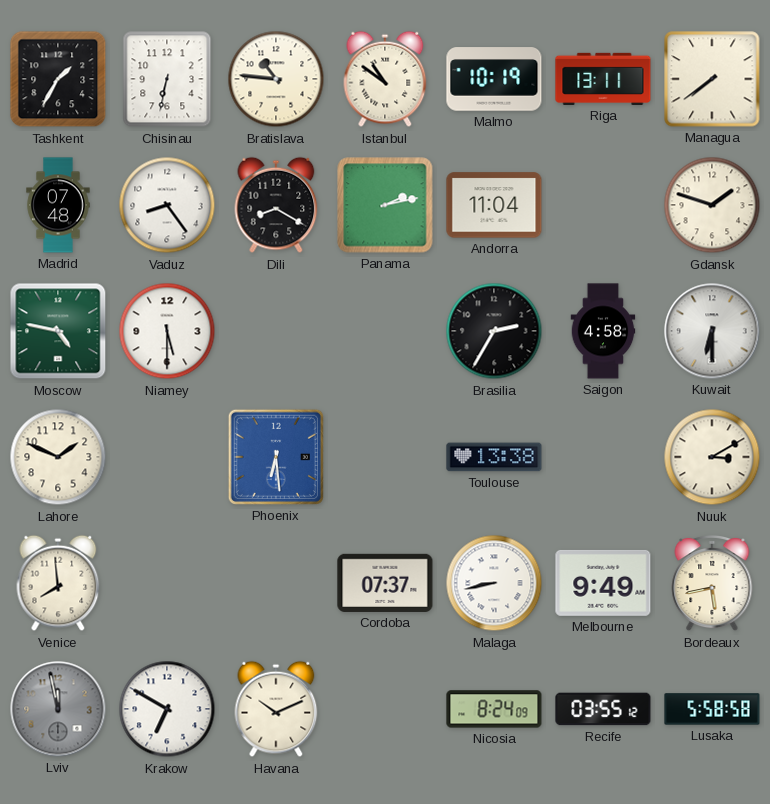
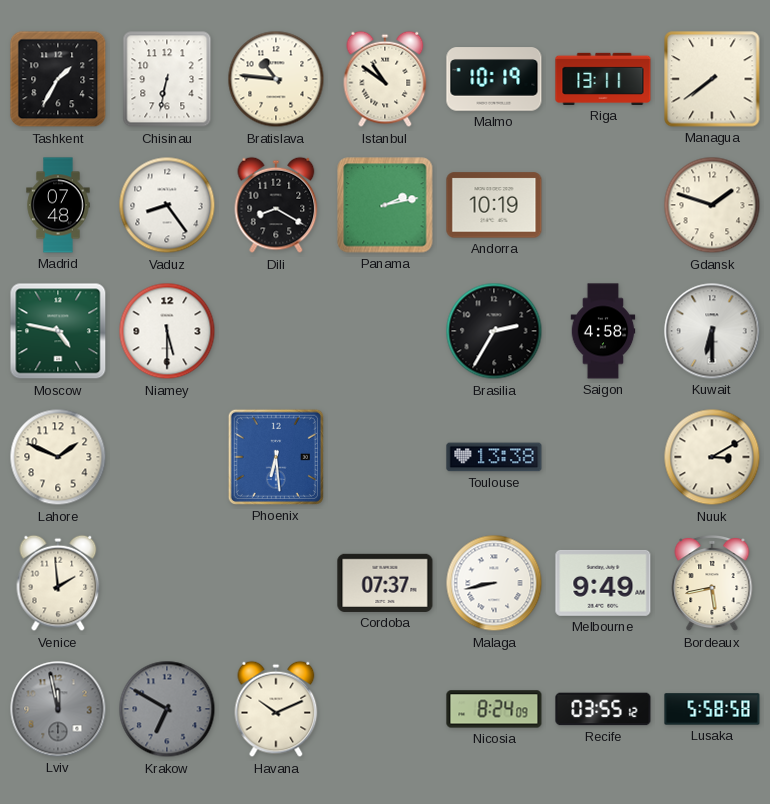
Andorra: 11:04 -> 10:19
Venice: 7:59 -> 1:59
Krakow dial: white -> grey
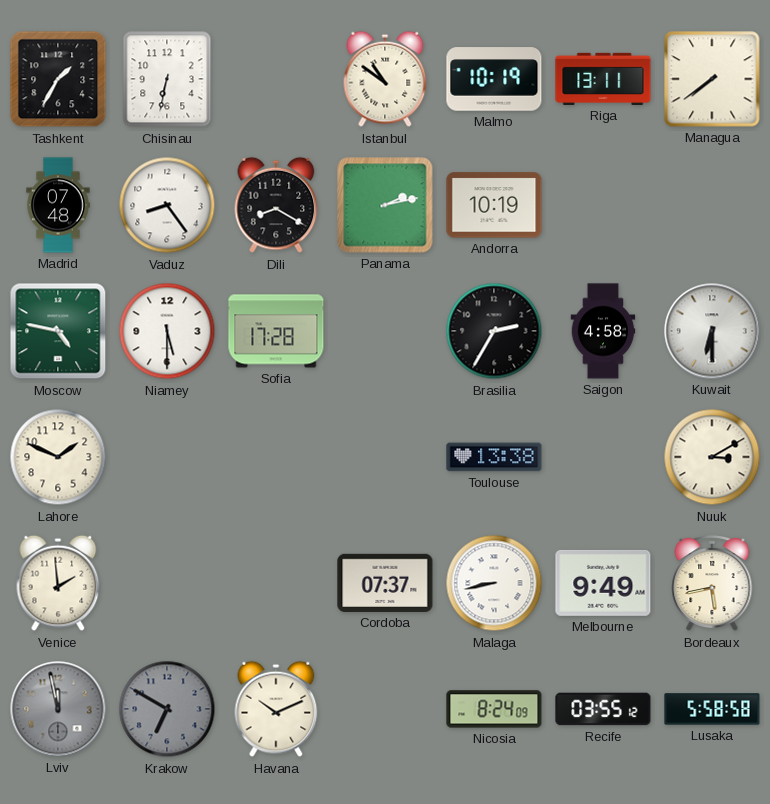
Bratislava: 10:46 -> none
Gdansk: 1:48 -> none
Sofia: none -> 17:28
Phoenix: 6:29 -> none
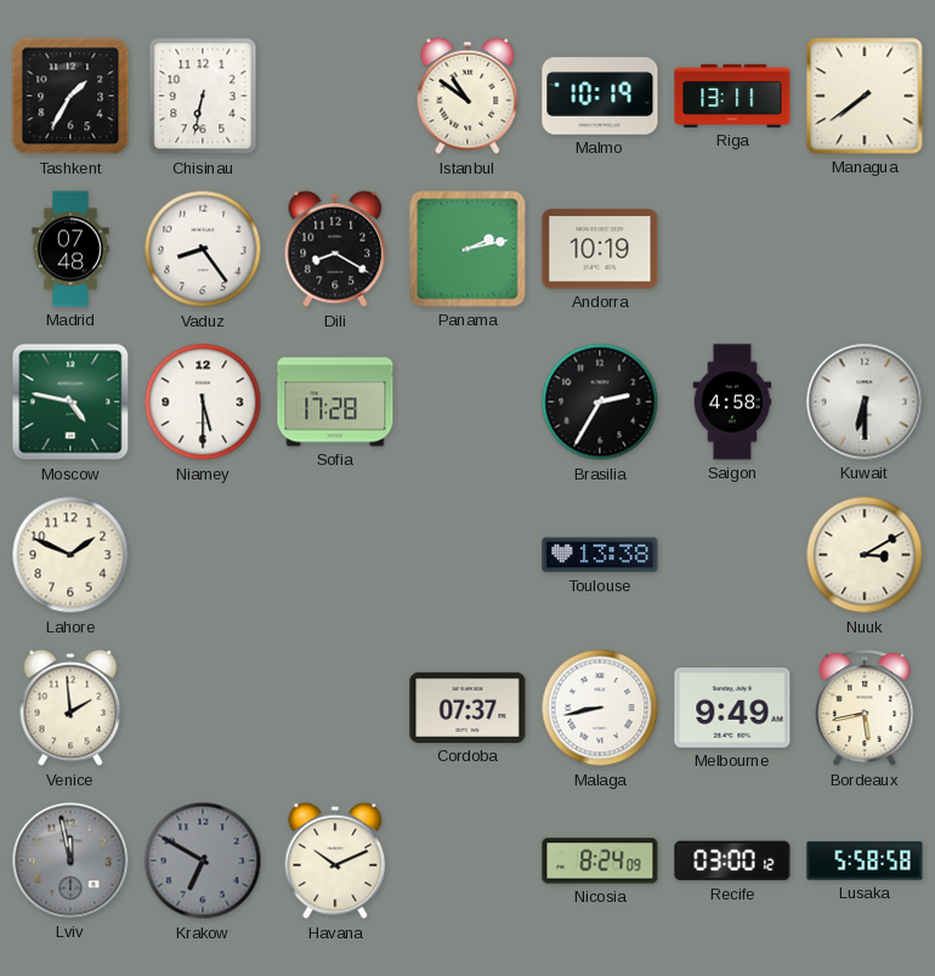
Recife: 03:55 -> 03:00
